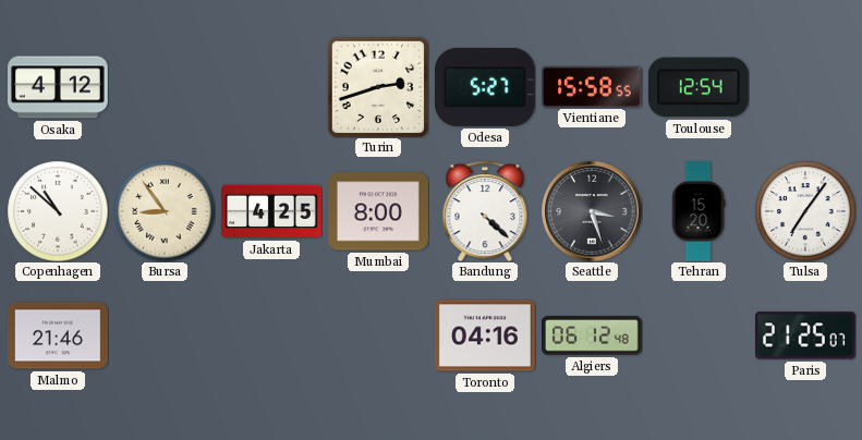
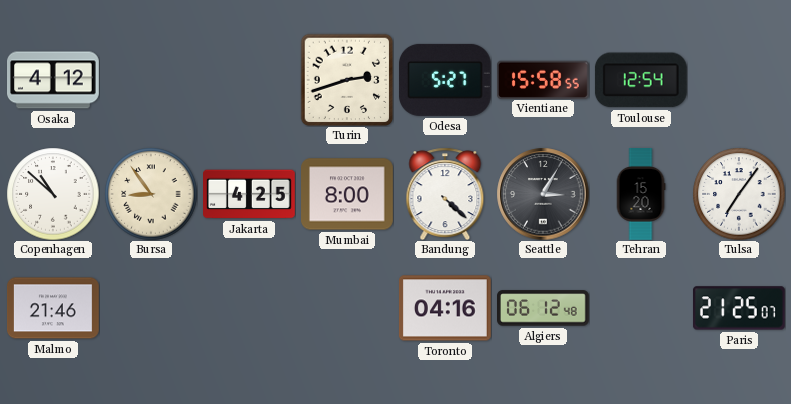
Seattle: 3:27 -> 3:05
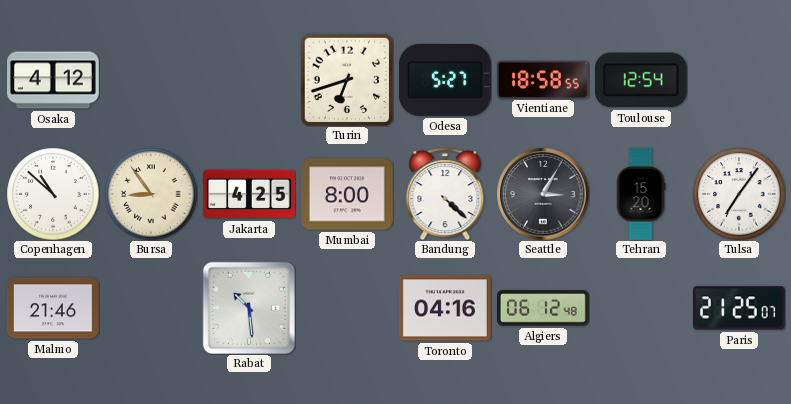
Turin: 2:42 -> 6:42
Vientiane: 15:58 -> 18:58
Rabat: none -> 10:29
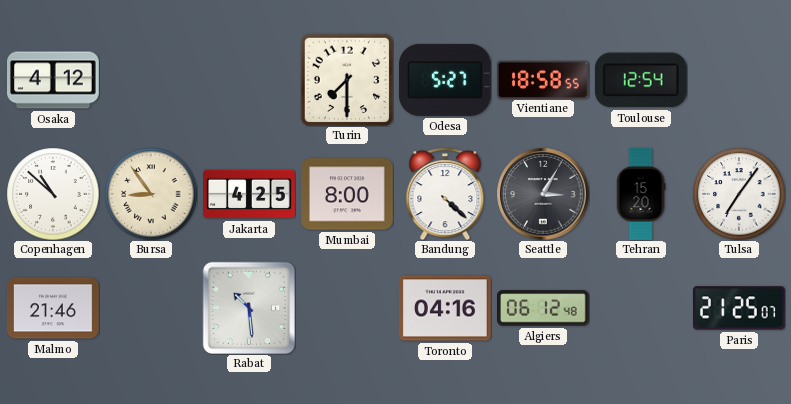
Turin: 6:42 -> 7:30
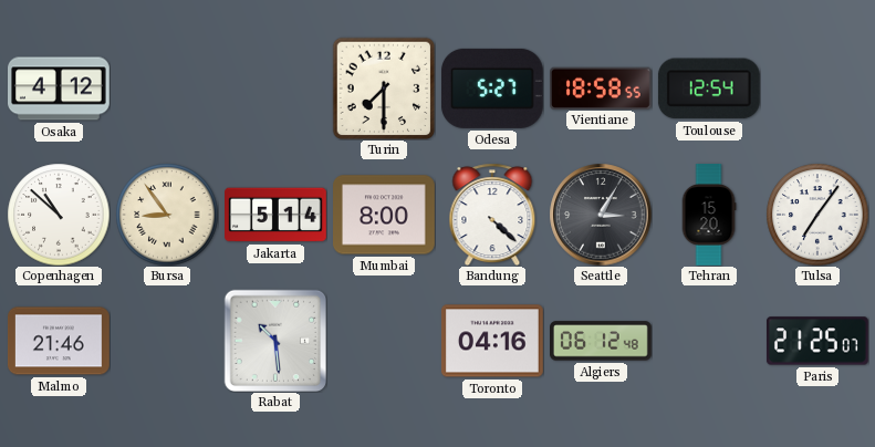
Jakarta: 4:25 -> 5:14
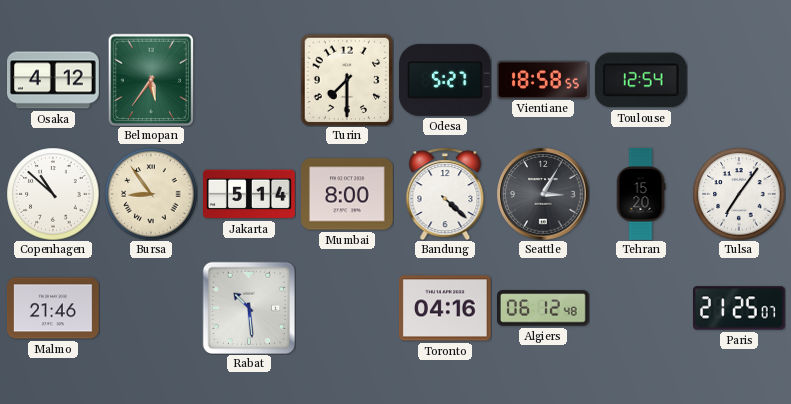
Belmopan: none -> 5:36
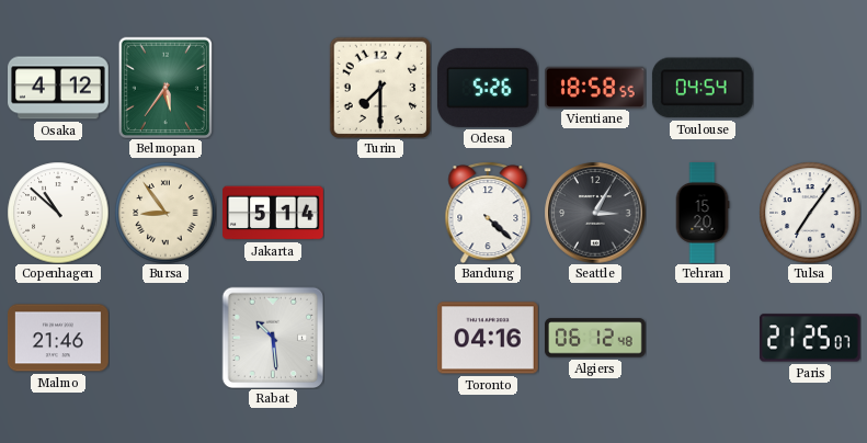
Odesa: 5:27 -> 5:26
Toulouse: 12:54 -> 04:54
Mumbai: 8:00 -> none
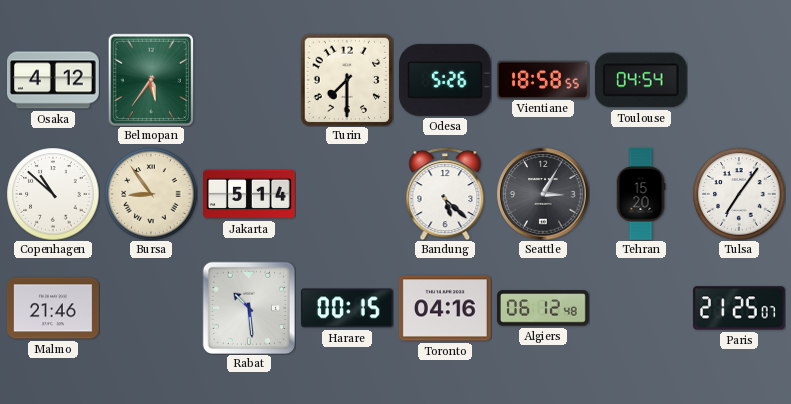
Bandung: 4:22 -> 5:22
Harare: none -> 00:15
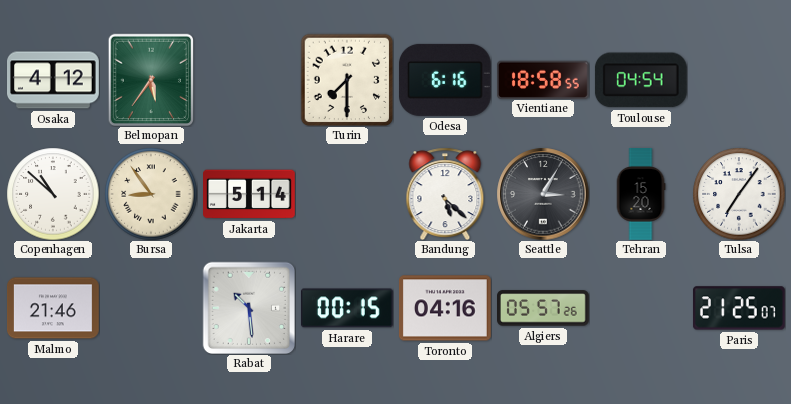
Odesa: 5:26 -> 6:16
Algiers: 06:12 -> 05:57
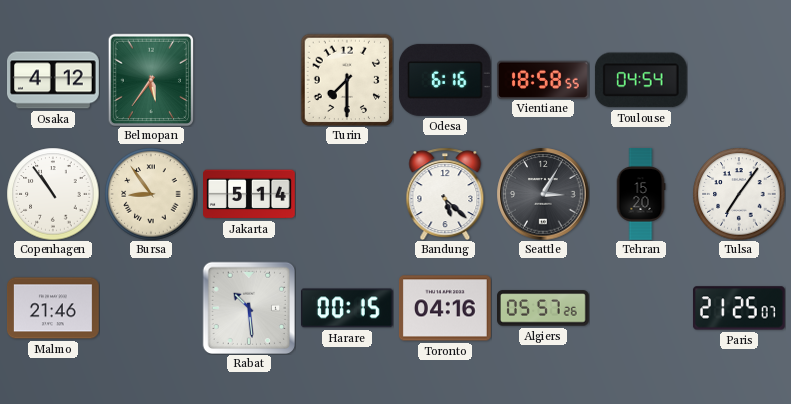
Copenhagen: 10:52 -> 10:54
